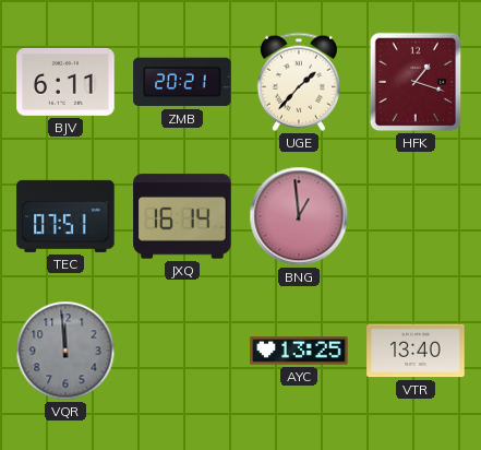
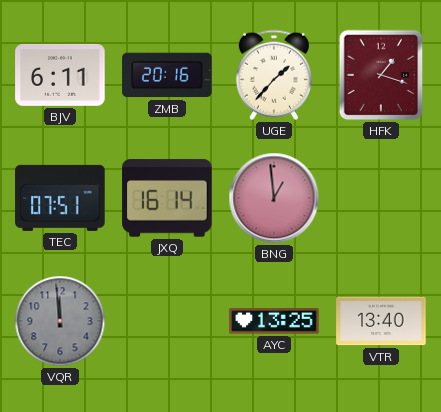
ZMB: 20:21 -> 20:16
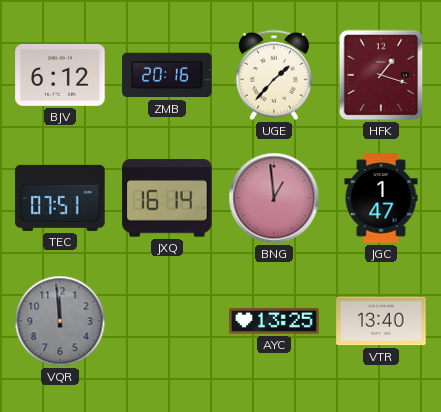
BJV: 6:11 -> 6:12
JGC: none -> 1:47
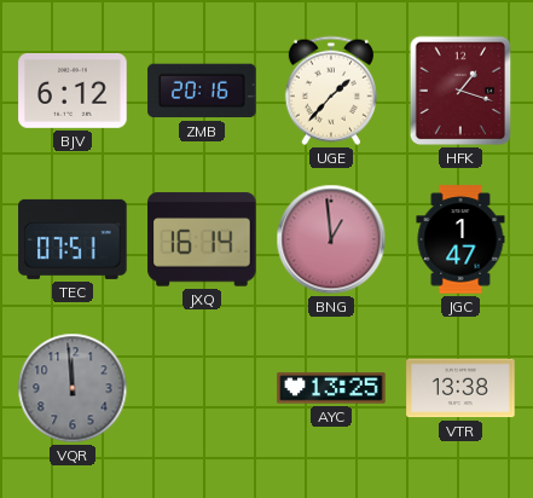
VTR: 13:40 -> 13:38
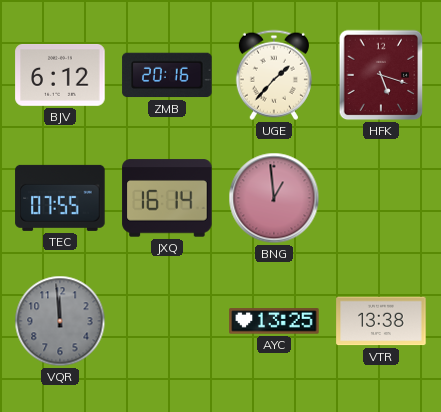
HFK: 1:18 -> 5:18
TEC: 07:51 -> 07:55
JGC: 1:47 -> none
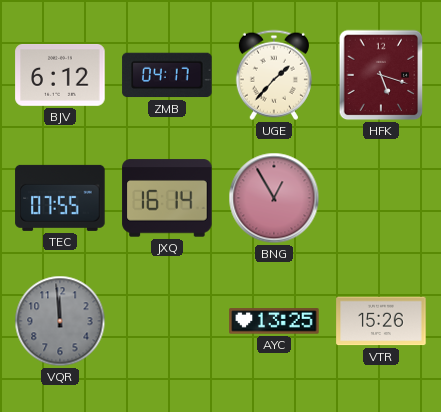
ZMB: 20:16 -> 04:17
BNG: 12:59 -> 12:55
VTR: 13:38 -> 15:26
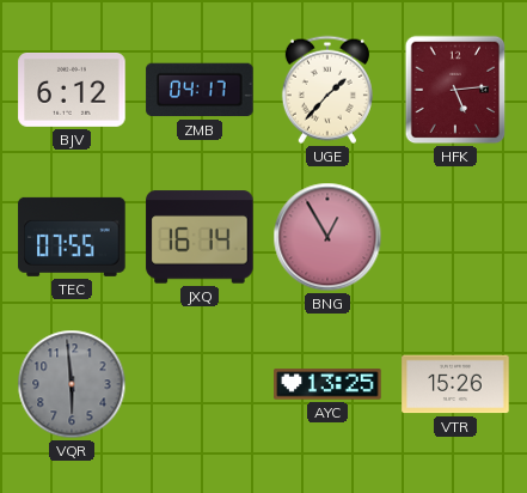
HFK: 5:18 -> 5:14
VQR: 11:59 -> 5:59
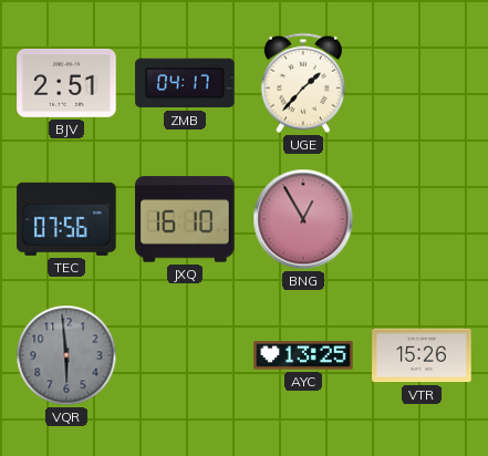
BJV: 6:12 -> 2:51
HFK: 5:14 -> none
TEC: 07:55 -> 07:56
JXQ: 16:14 -> 16:10
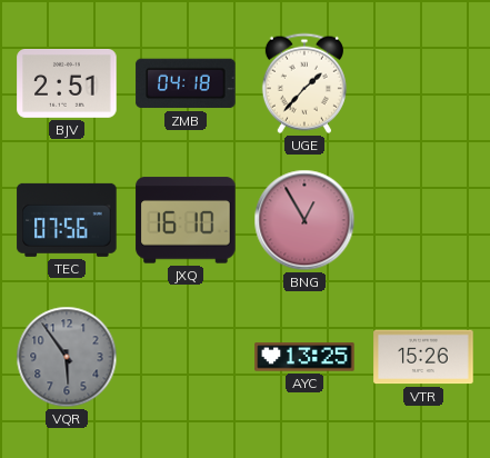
ZMB: 04:17 -> 04:18
VQR: 5:59 -> 5:54
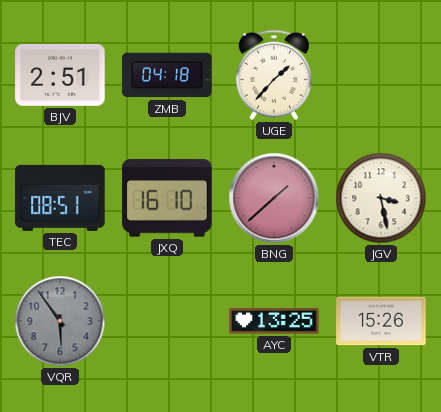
TEC: 07:56 -> 08:51
BNG: 12:55 -> 1:38
JGV: none -> 3:28
